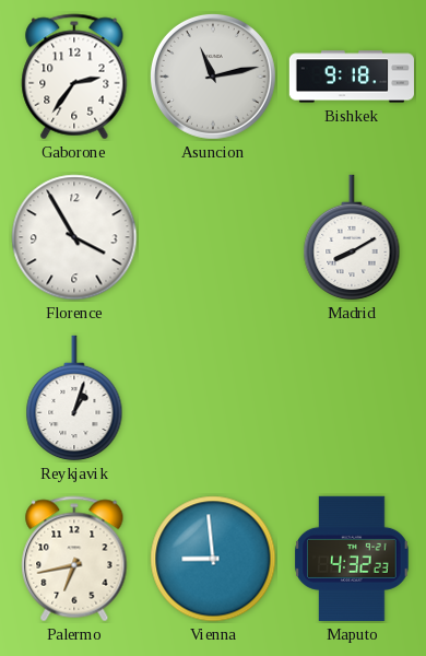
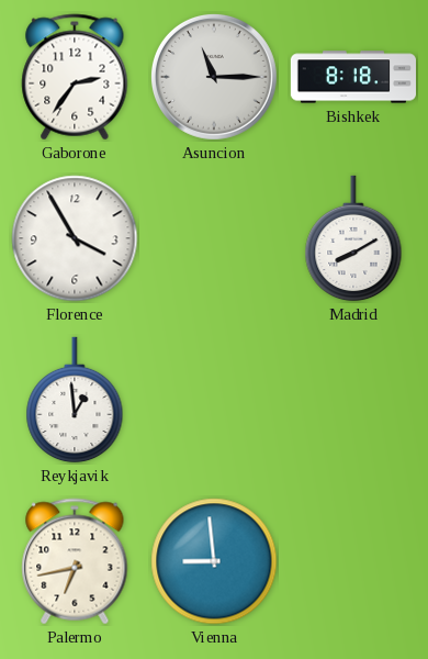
Asuncion: 11:13 -> 11:15
Bishkek: 9:18 -> 8:18
Reykjavik: 1:03 -> 12:59
Maputo: 4:32 -> none
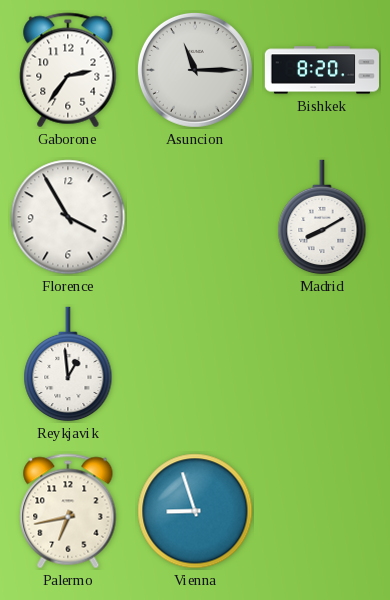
Bishkek: 8:18 -> 8:20
Vienna: 8:59 -> 8:57
